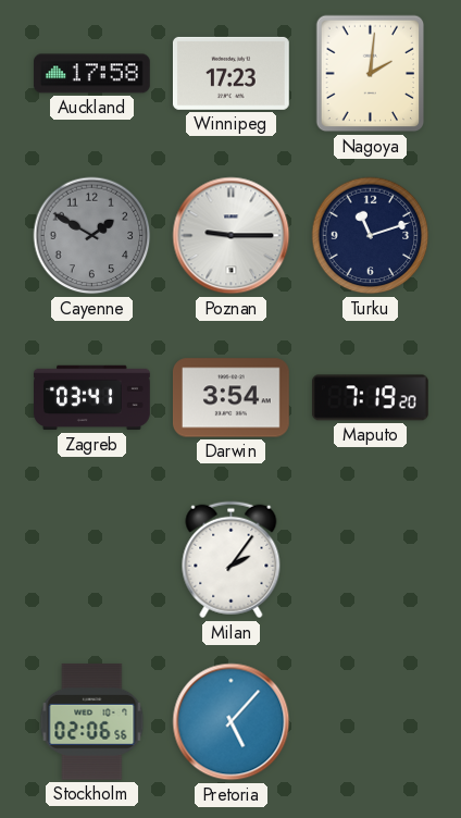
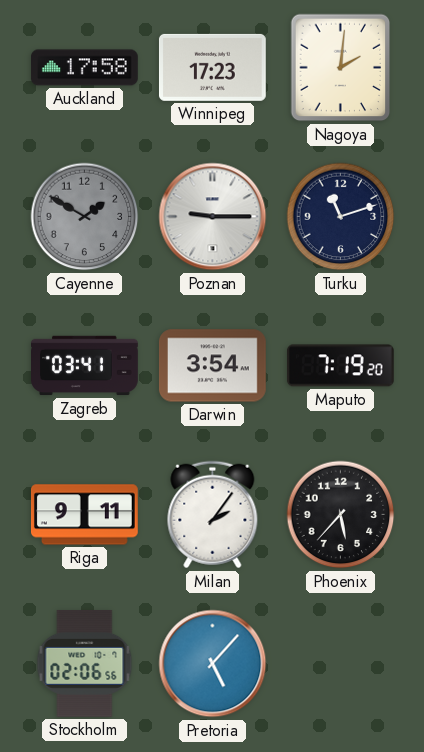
Riga: none -> 9:11
Phoenix: none -> 5:37
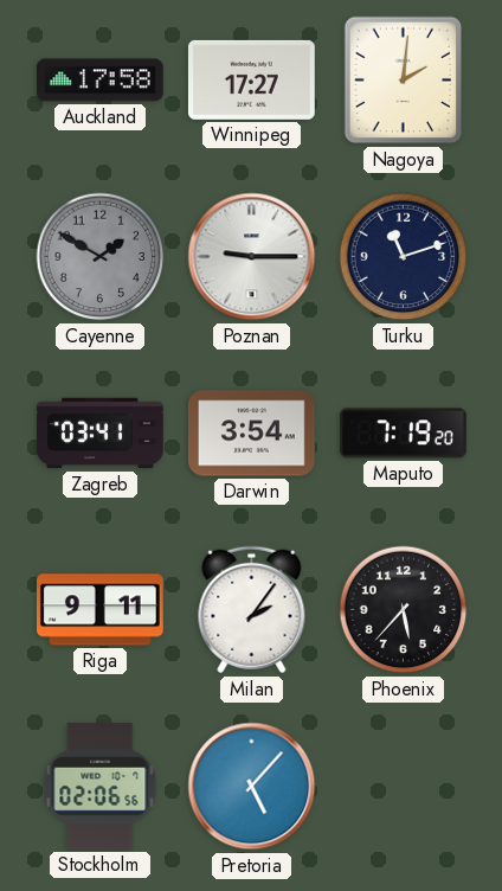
Winnipeg: 17:23 -> 17:27
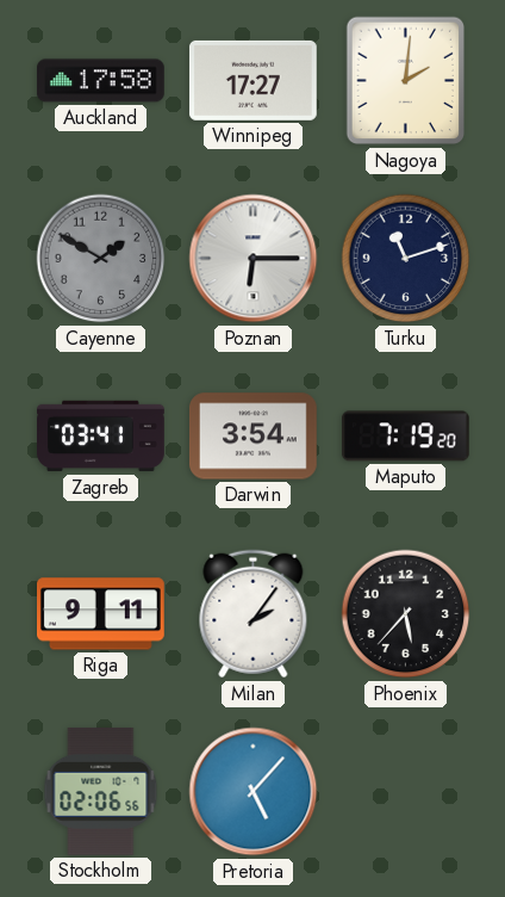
Poznan: 9:15 -> 6:15
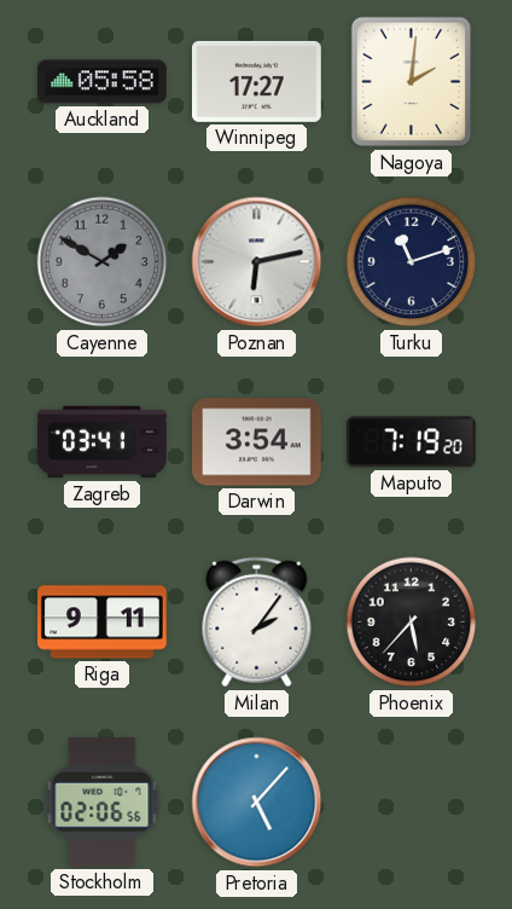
Auckland: 17:58 -> 05:58
Poznan: 6:15 -> 6:13
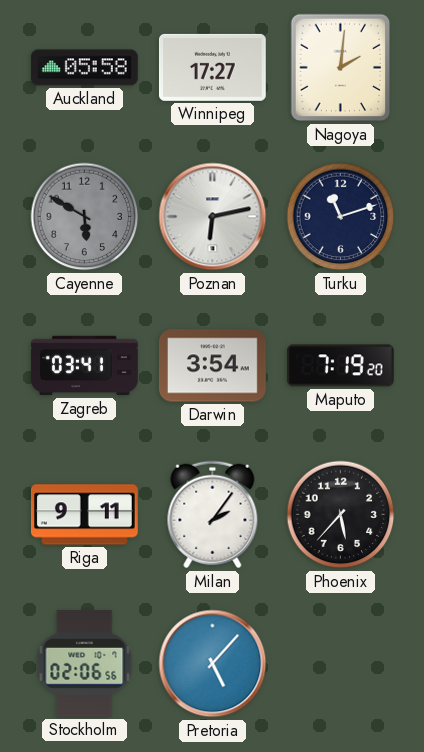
Cayenne: 1:50 -> 5:50
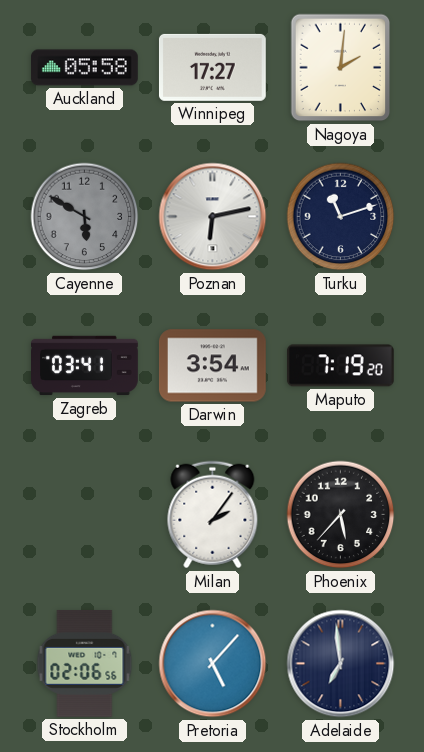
Riga: 9:11 -> none
Adelaide: none -> 6:59
